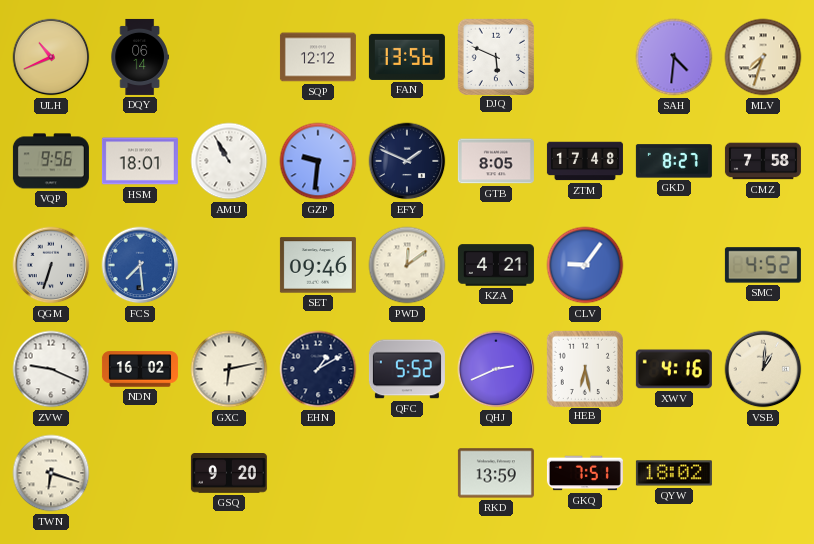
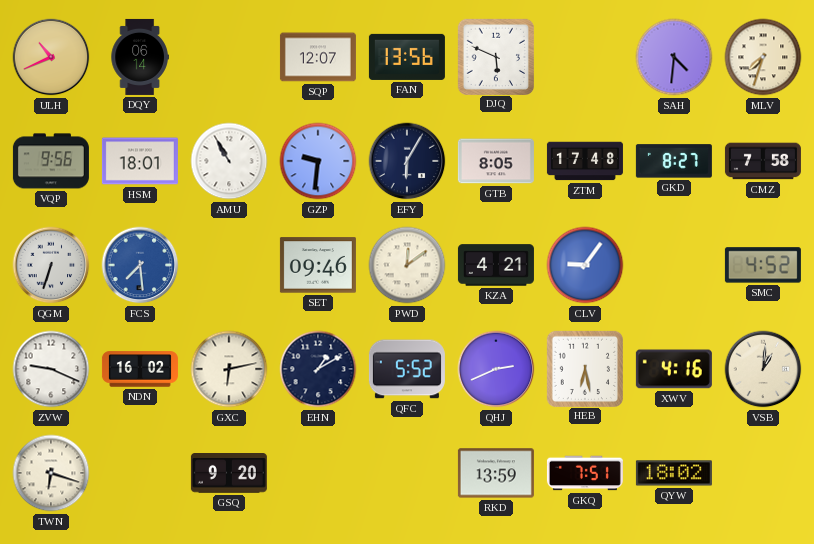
SQP: 12:12 -> 12:07
EFY: 1:49 -> 6:05
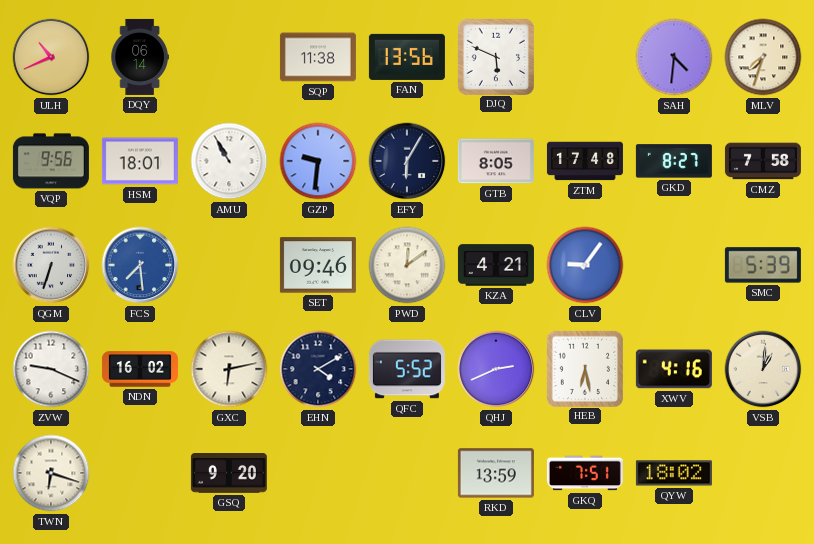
SQP: 12:07 -> 11:38
SMC: 4:52 -> 5:39
EHN: 1:10 -> 4:10
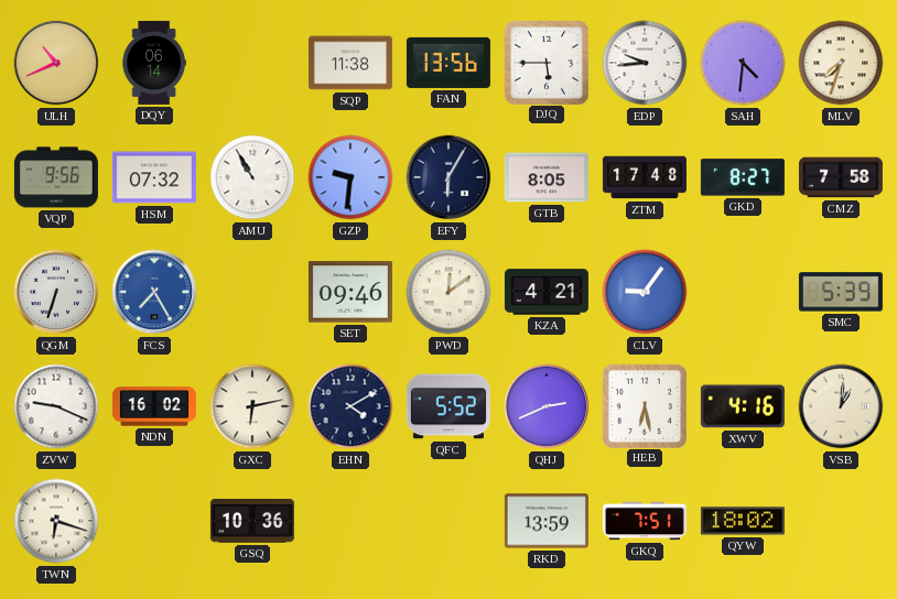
DJQ: 5:49 -> 5:45
EDP: none -> 9:44
HSM: 18:01 -> 07:32
FCS: 7:29 -> 7:25
GSQ: 9:20 -> 10:36
